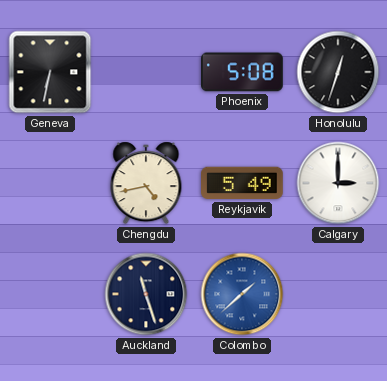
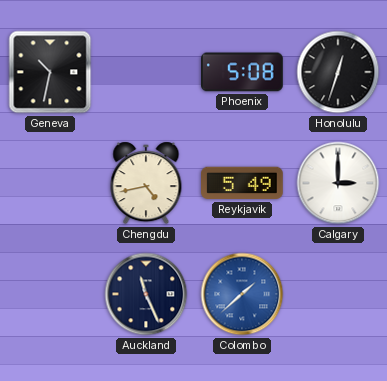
Geneva: 6:32 -> 10:32
Auckland: 11:27 -> 11:26
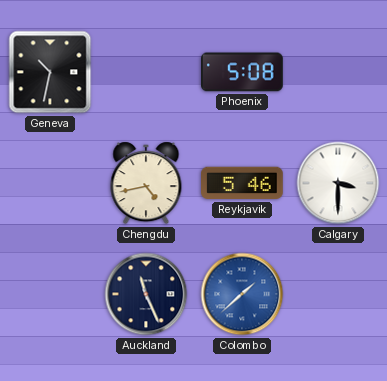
Honolulu: 12:33 -> none
Reykjavik: 5:49 -> 5:46
Calgary: 3:00 -> 3:30
